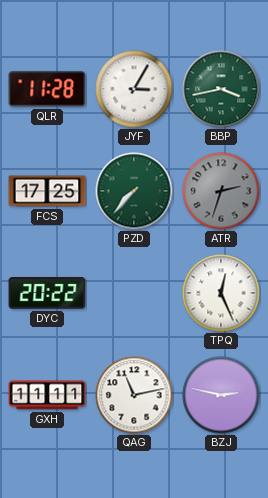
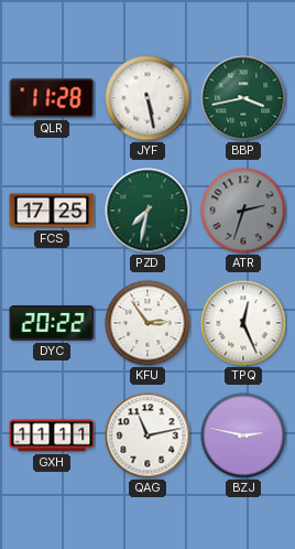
JYF: 3:05 -> 5:28
PZD: 7:37 -> 7:32
KFU: none -> 2:54
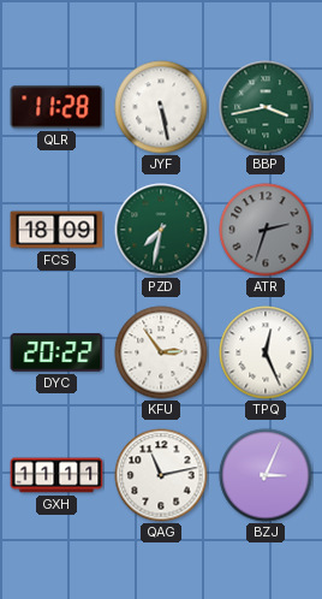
FCS: 17:25 -> 18:09
BZJ: 2:47 -> 3:04
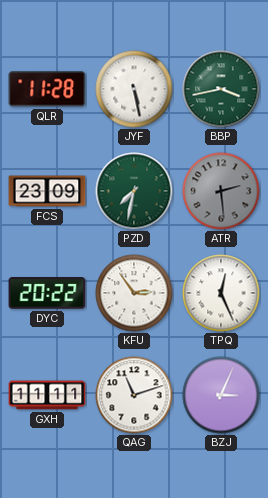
FCS: 18:09 -> 23:09
ATR: 2:33 -> 2:29
QAG: 11:13 -> 11:12
